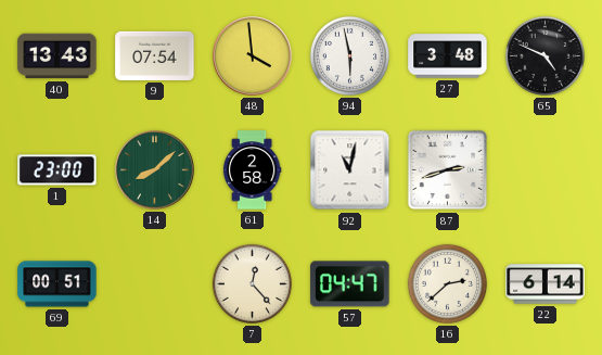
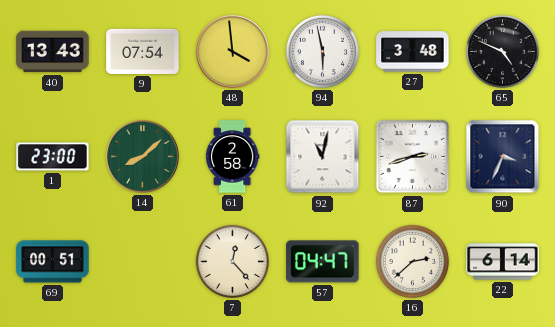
90: none -> 3:34
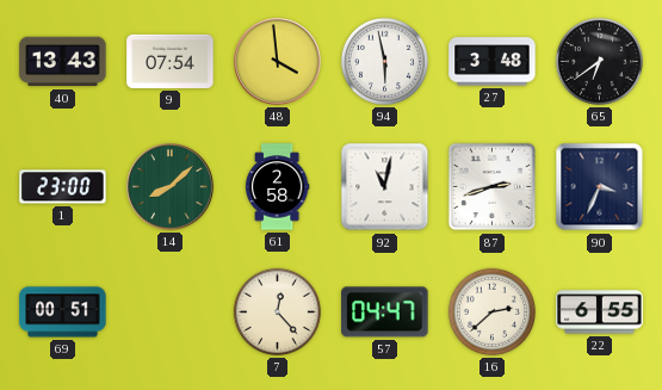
65: 4:49 -> 6:39
22: 6:14 -> 6:55
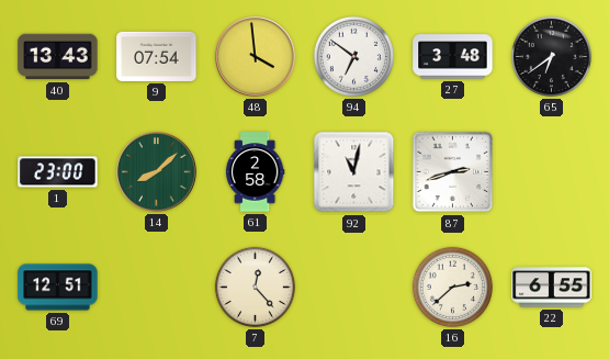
94: 5:58 -> 6:51
90: 3:34 -> none
69: 00:51 -> 12:51
57: 04:47 -> none
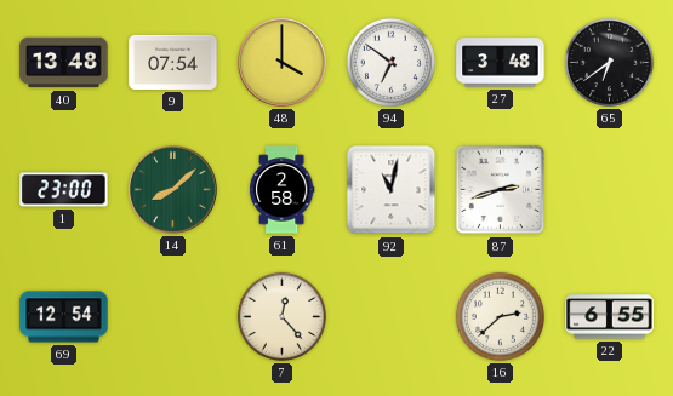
40: 13:43 -> 13:48
48: 3:59 -> 4:00
69: 12:51 -> 12:54
